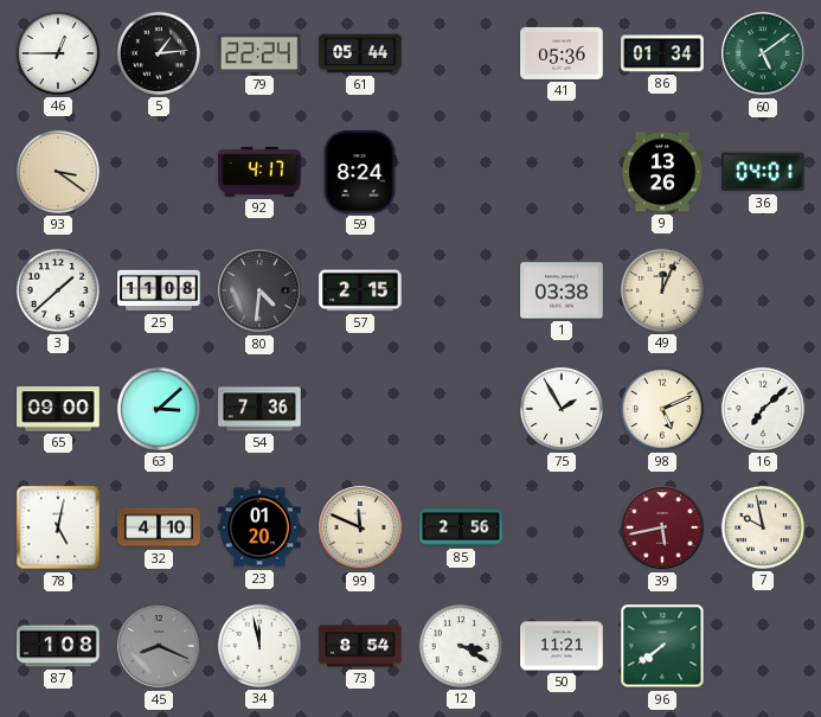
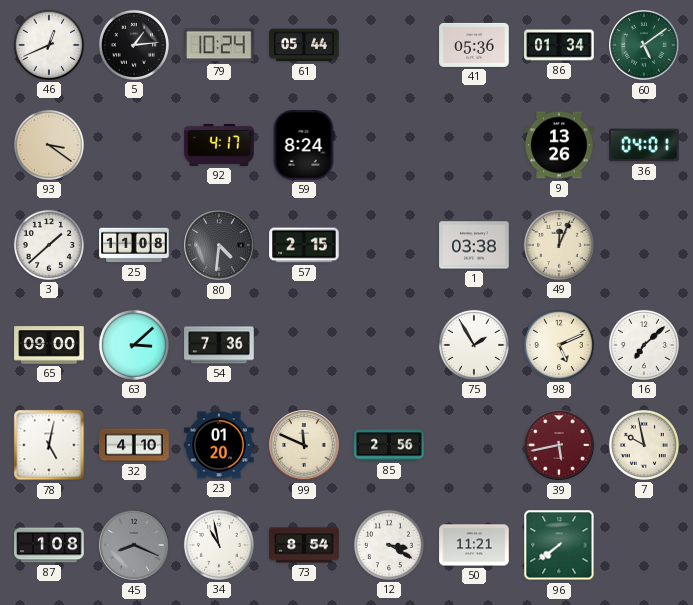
46: 12:45 -> 12:41
79: 22:24 -> 10:24
34: 11:58 -> 10:58
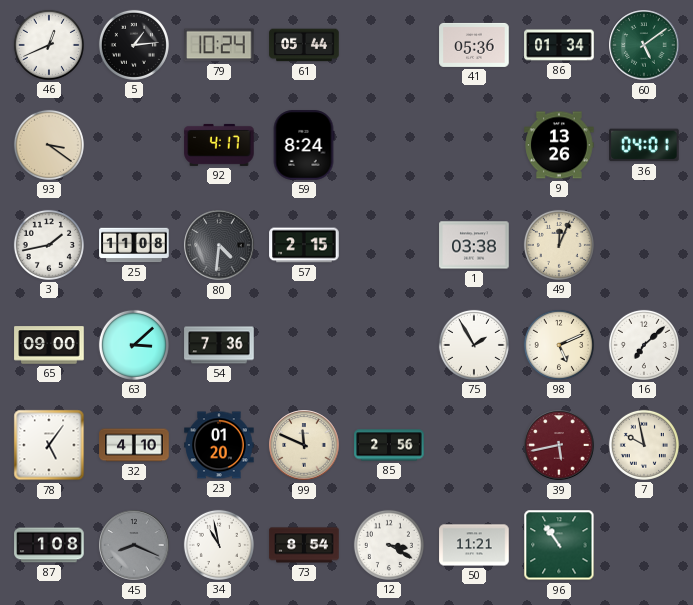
3: 1:38 -> 1:43
78: 5:02 -> 5:06
96: 7:39 -> 10:54
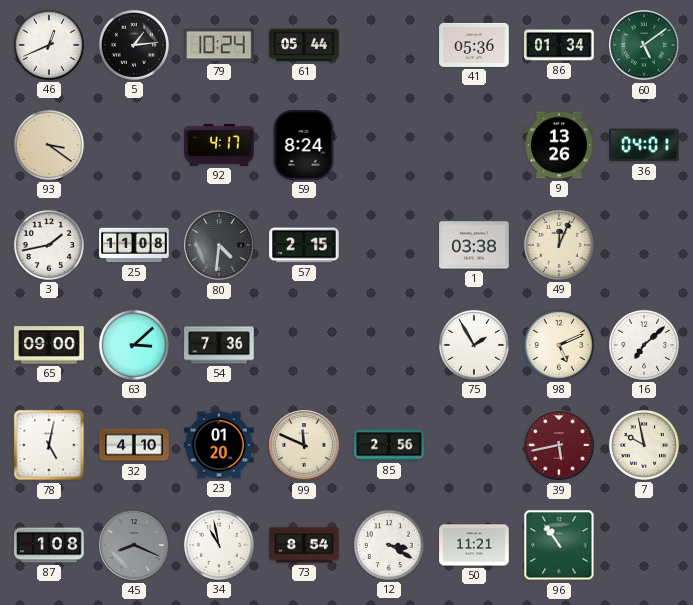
78: 5:06 -> 5:02
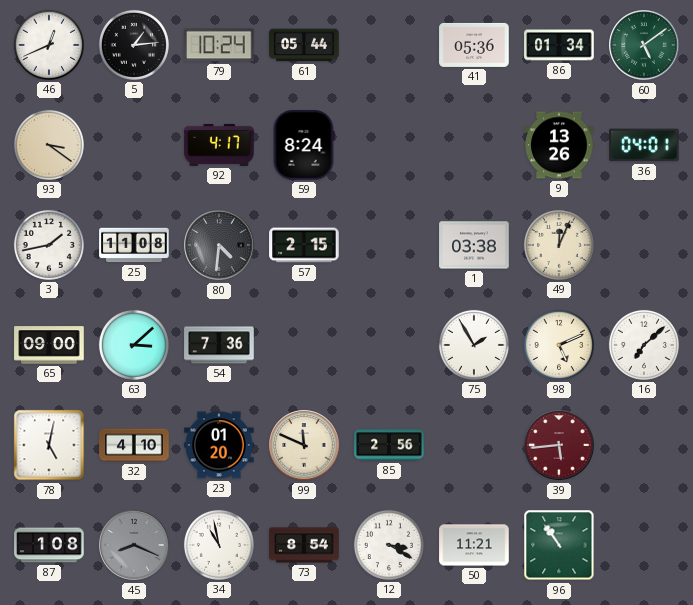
39: 5:43 -> 5:44
7: 9:58 -> none
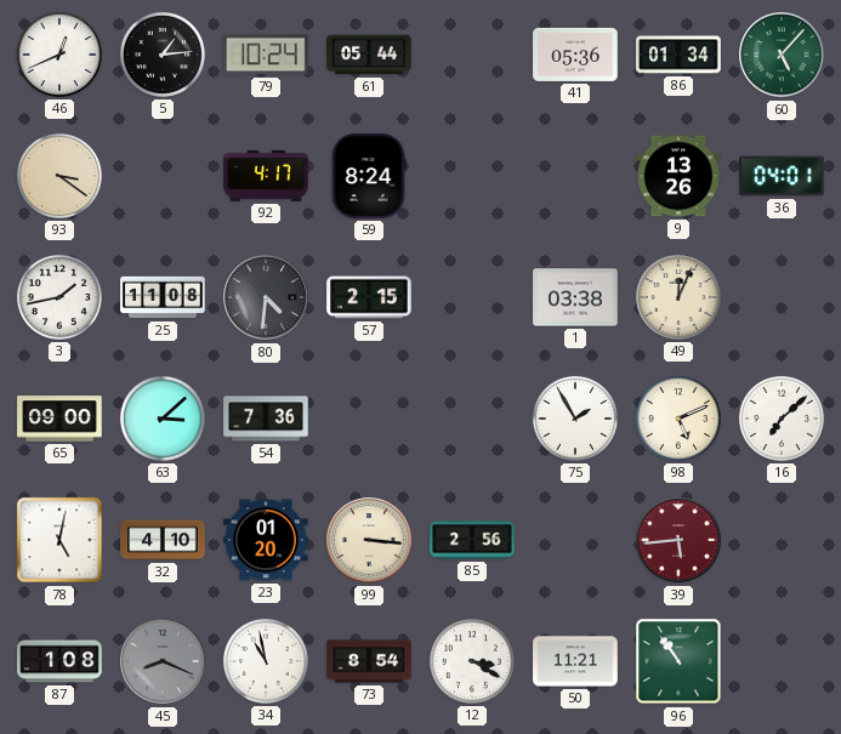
60: 5:09 -> 5:07
99: 11:49 -> 3:16
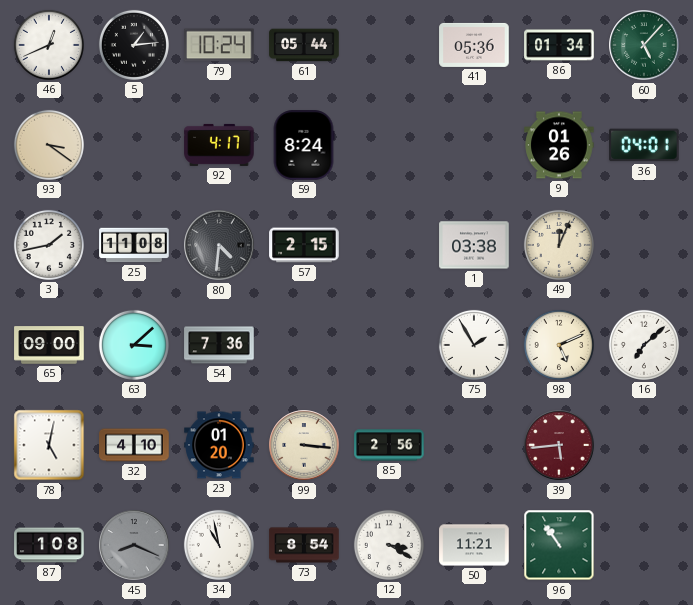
9: 13:26 -> 01:26
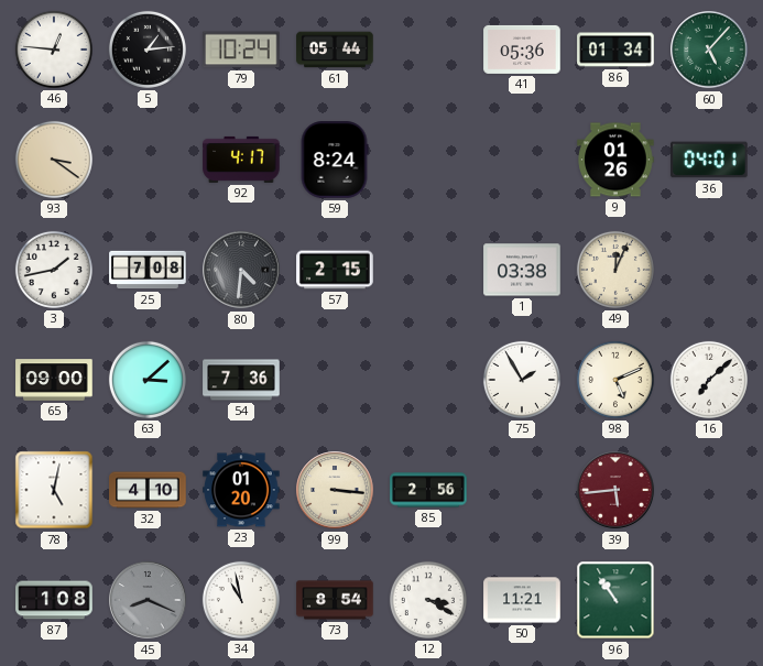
46: 12:41 -> 12:46
25: 11:08 -> 7:08
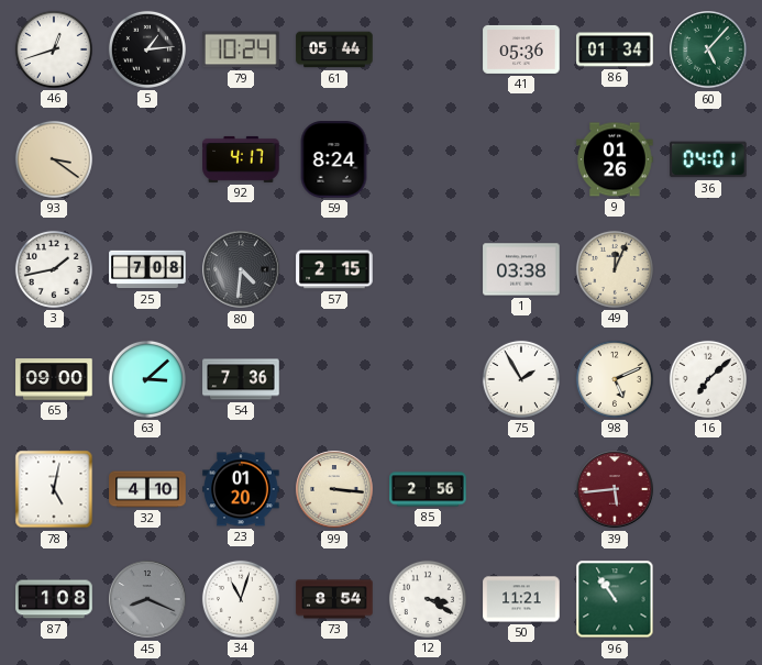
46: 12:46 -> 12:42
34: 10:58 -> 11:03
